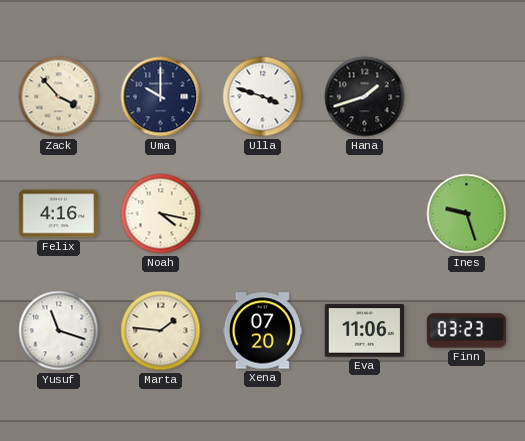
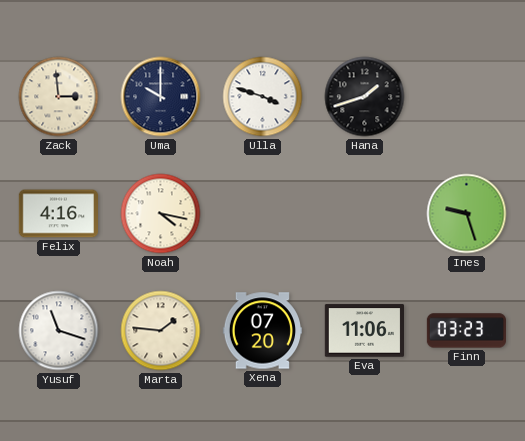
Zack: 3:53 -> 2:59
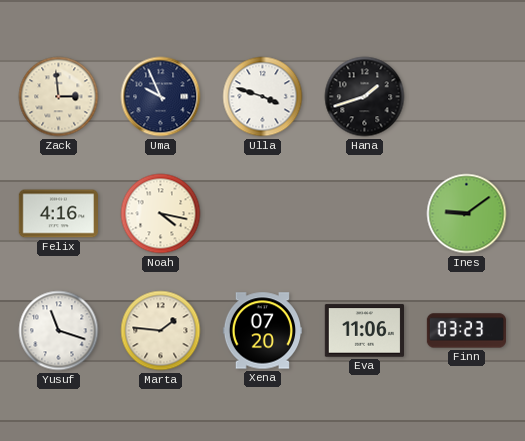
Uma: 10:00 -> 9:56
Ines: 9:27 -> 9:09
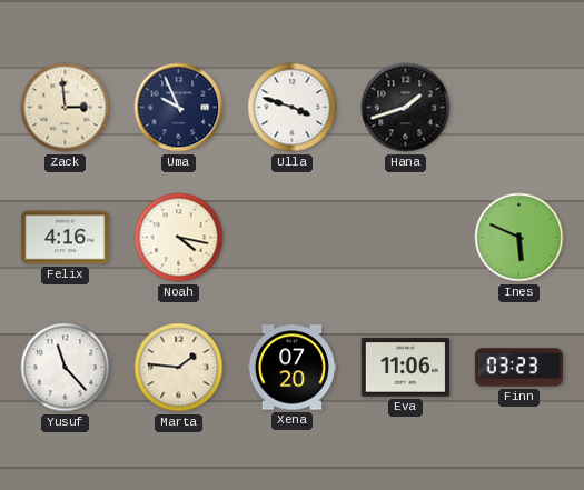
Ines: 9:09 -> 5:49
Yusuf: 11:18 -> 11:23
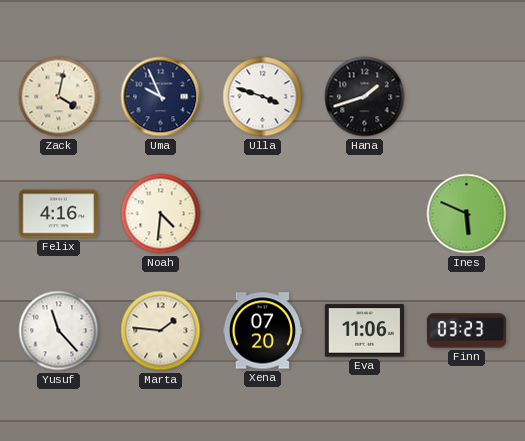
Zack: 2:59 -> 4:02
Noah: 4:17 -> 4:31
